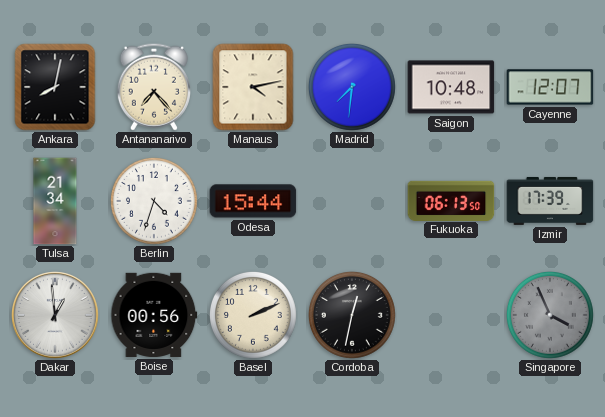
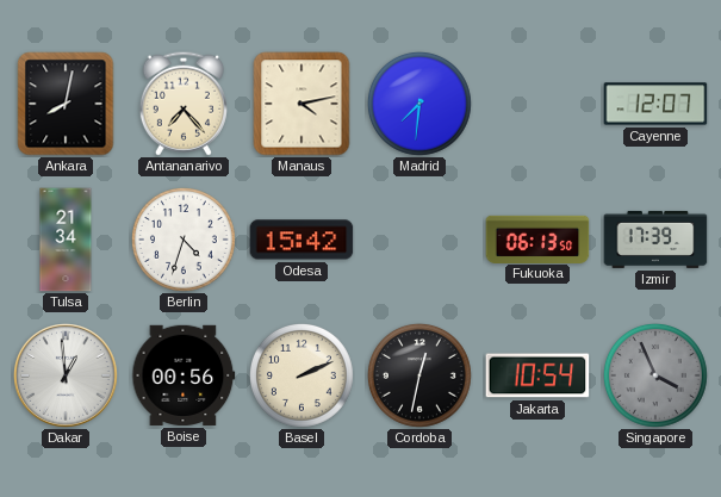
Saigon: 10:48 -> none
Odesa: 15:44 -> 15:42
Jakarta: none -> 10:54
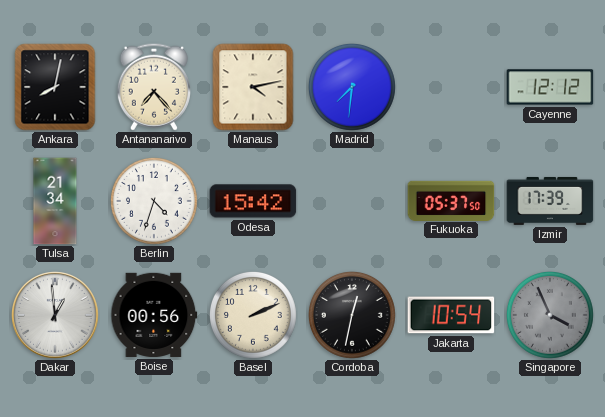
Cayenne: 12:07 -> 12:12
Fukuoka: 06:13 -> 05:37
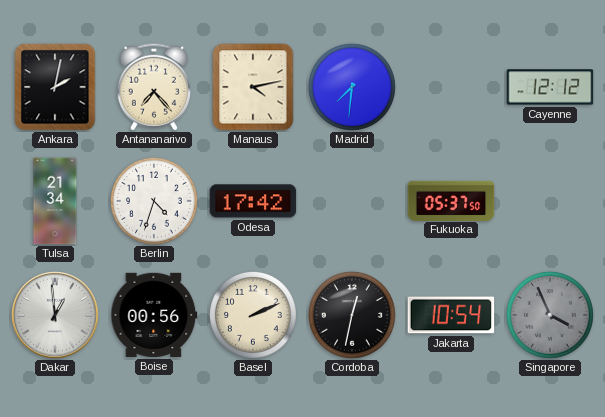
Ankara: 8:02 -> 2:02
Odesa: 15:42 -> 17:42
Izmir: 17:39 -> none
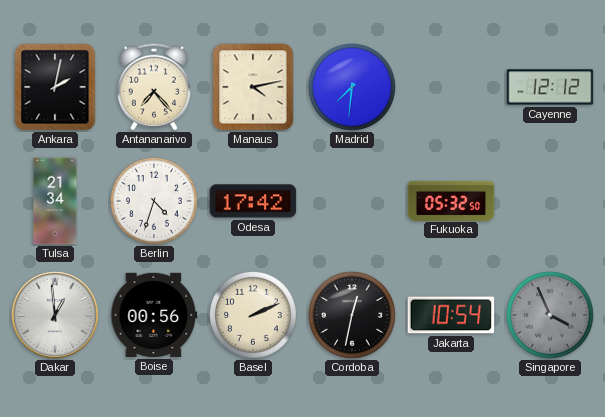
Fukuoka: 05:37 -> 05:32
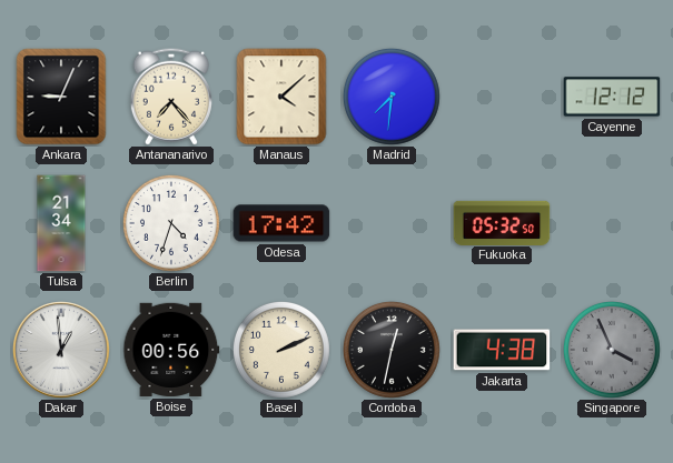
Ankara: 2:02 -> 9:04
Manaus: 4:13 -> 4:08
Jakarta: 10:54 -> 4:38
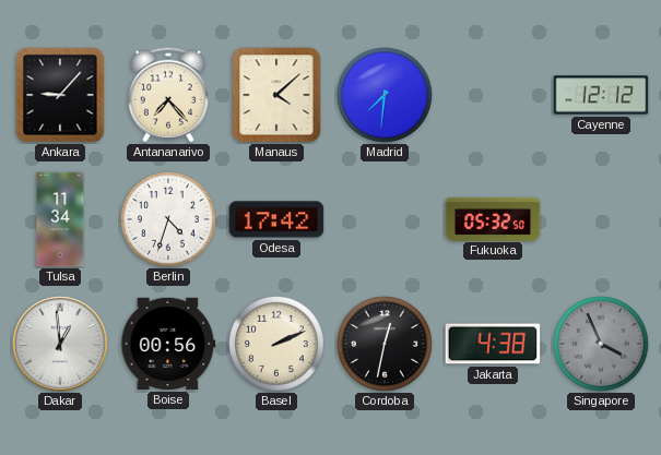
Ankara: 9:04 -> 9:07
Tulsa: 21:34 -> 11:34
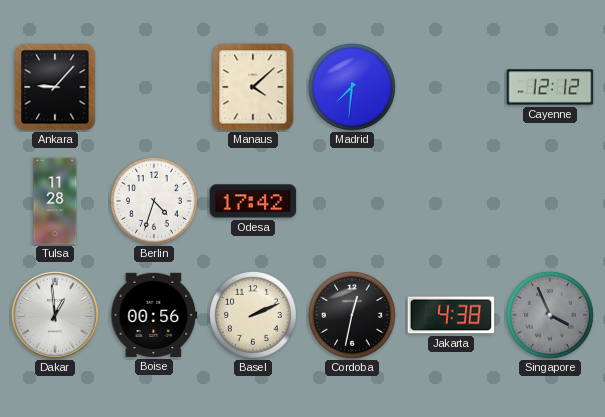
Antananarivo: 7:23 -> none
Tulsa: 11:34 -> 11:28
Fukuoka: 05:32 -> none
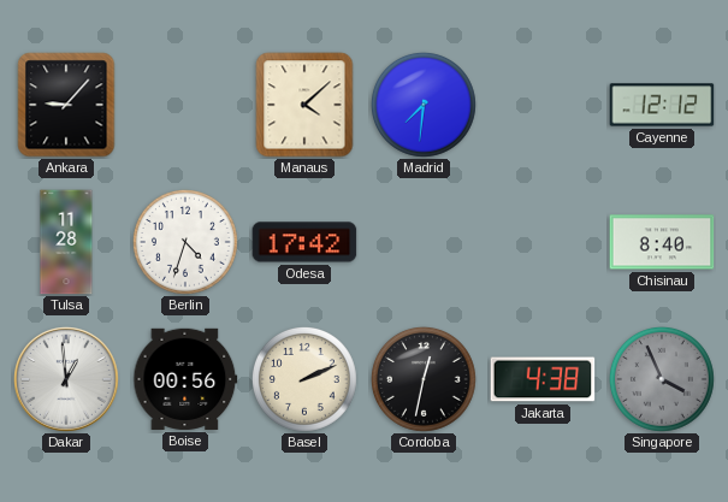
Chisinau: none -> 8:40
